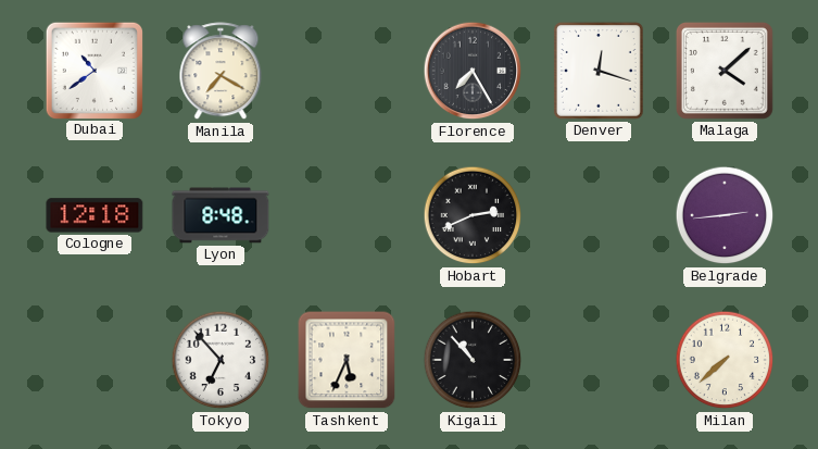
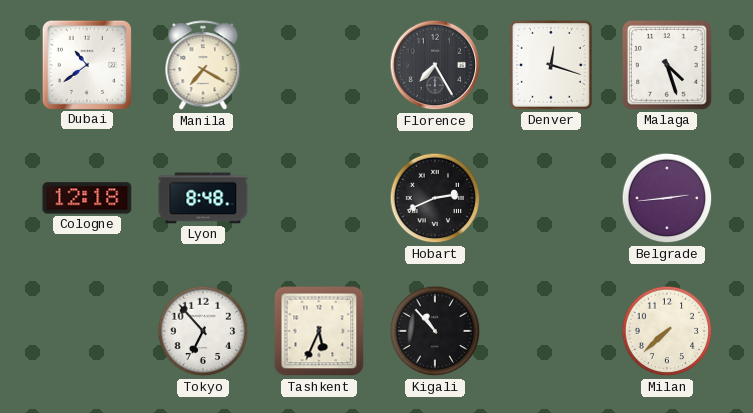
Malaga: 4:08 -> 4:27
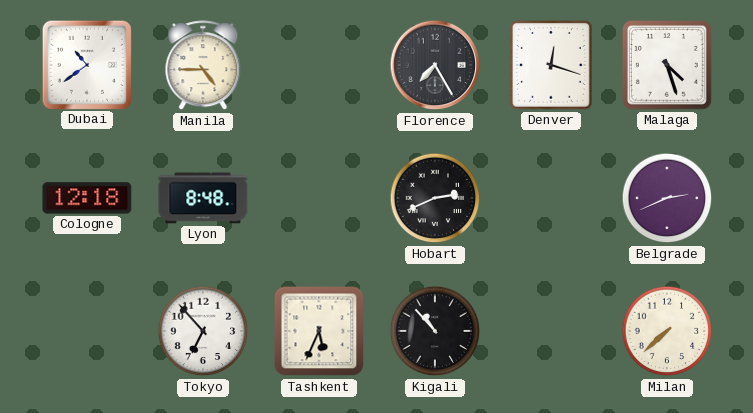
Manila: 7:20 -> 4:45
Belgrade: 2:44 -> 2:41
